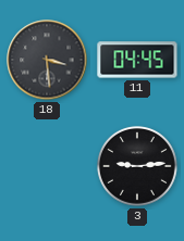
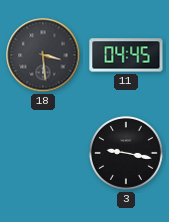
3: 9:14 -> 9:17
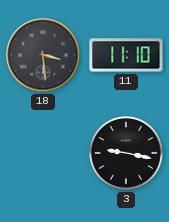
11: 04:45 -> 11:10
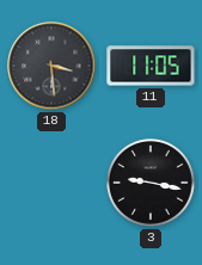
11: 11:10 -> 11:05
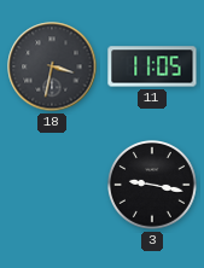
18: 3:29 -> 3:32
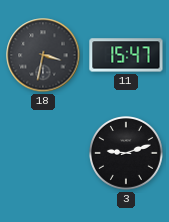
11: 11:05 -> 15:47
3: 9:17 -> 9:12
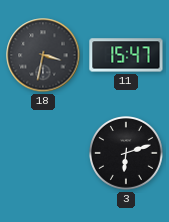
3: 9:12 -> 6:12
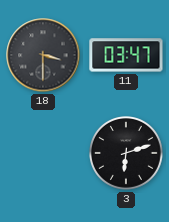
18: 3:32 -> 3:30
11: 15:47 -> 03:47
